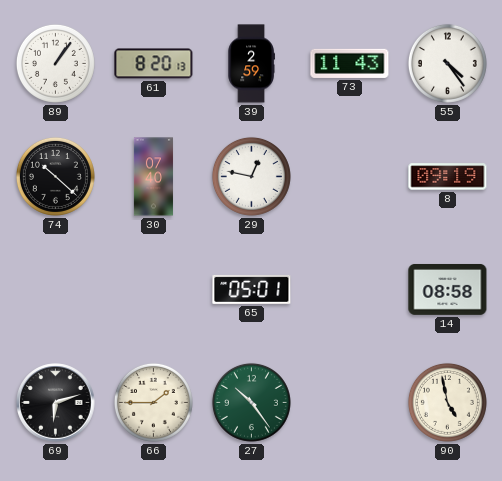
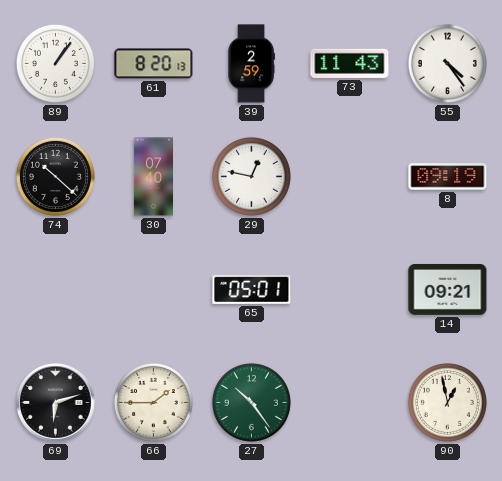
14: 08:58 -> 09:21
90: 4:58 -> 12:58
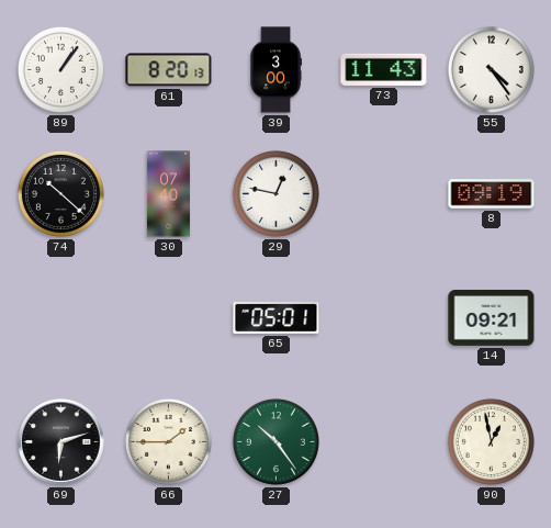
39: 2:59 -> 3:00
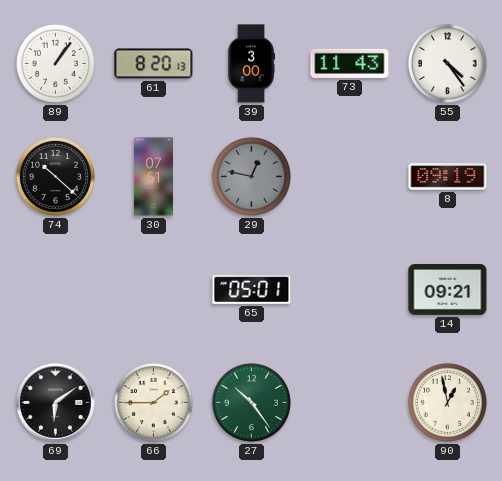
30: 07:40 -> 07:51
29 dial: white -> grey
69: 6:12 -> 6:09
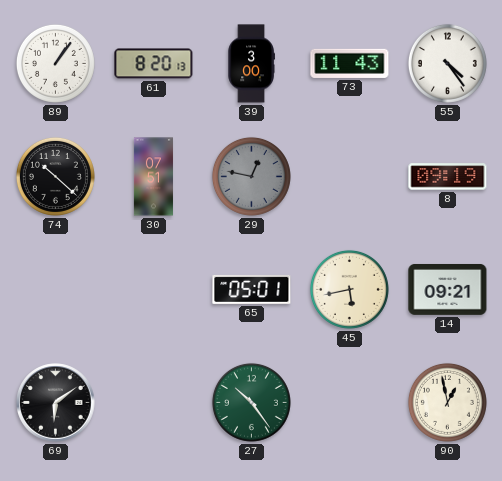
45: none -> 5:43
66: 1:45 -> none
